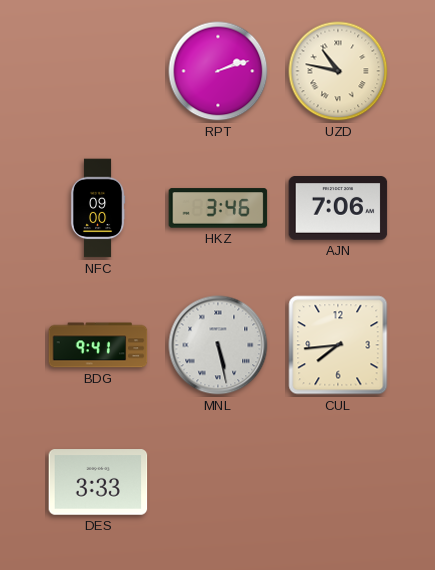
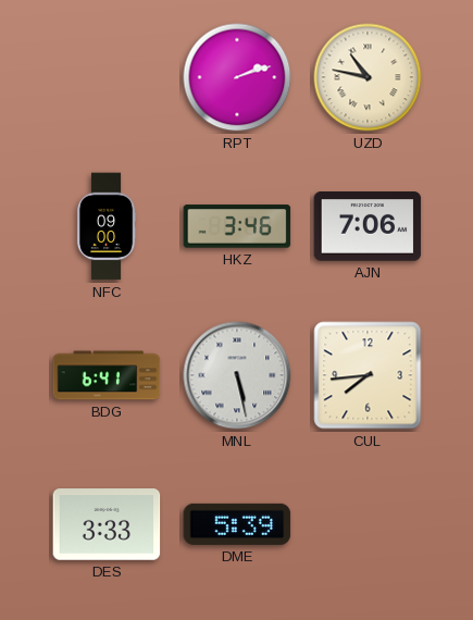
BDG: 9:41 -> 6:41
DME: none -> 5:39
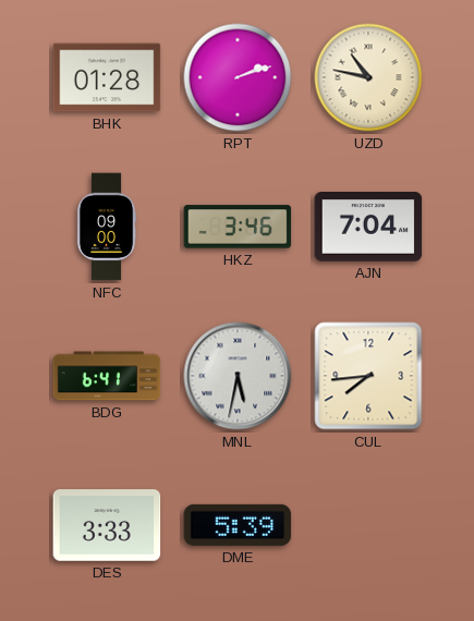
BHK: none -> 01:28
AJN: 7:06 -> 7:04
MNL: 5:28 -> 5:32
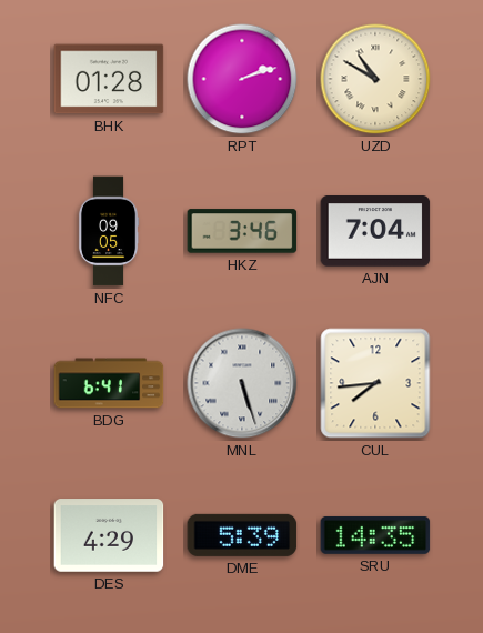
UZD: 10:47 -> 10:50
NFC: 09:00 -> 09:05
MNL: 5:32 -> 5:27
DES: 3:33 -> 4:29
SRU: none -> 14:35
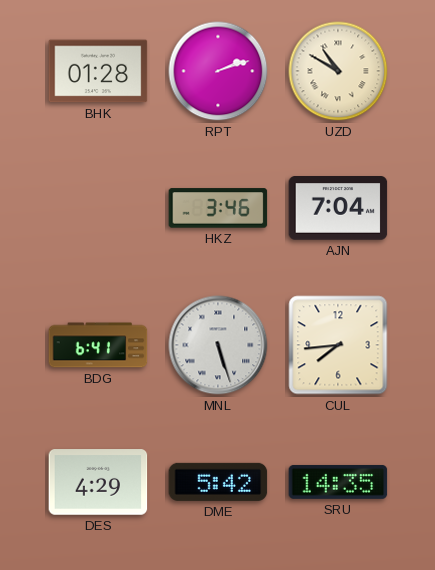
NFC: 09:05 -> none
DME: 5:39 -> 5:42
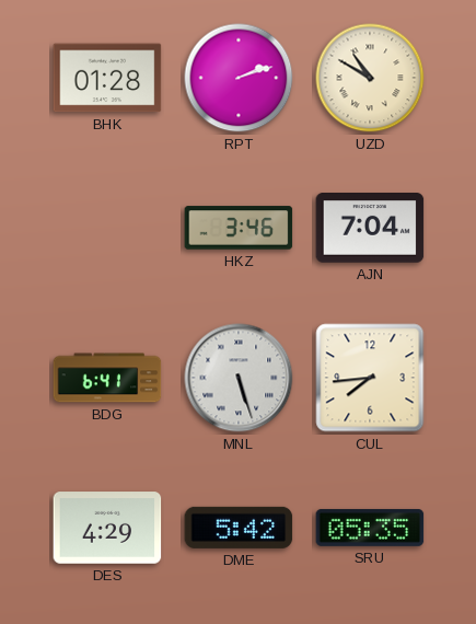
SRU: 14:35 -> 05:35
